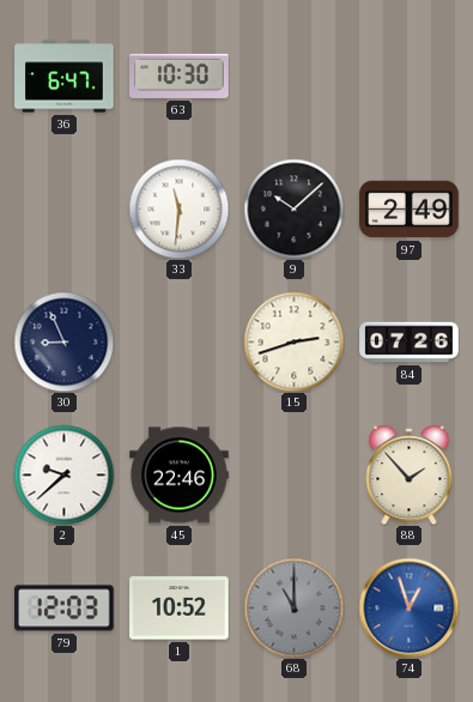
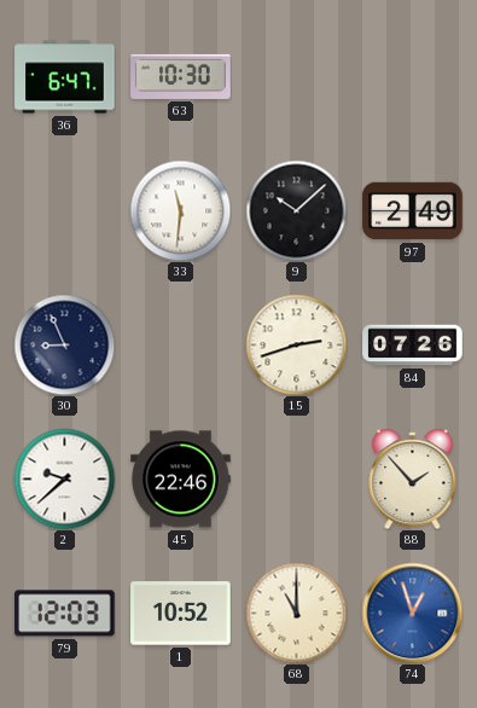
68 dial: grey -> cream
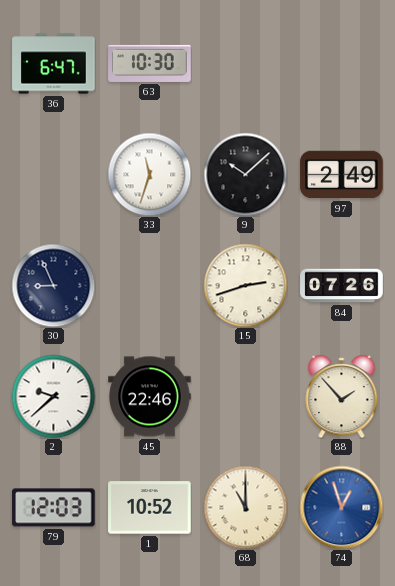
33: 11:31 -> 11:33
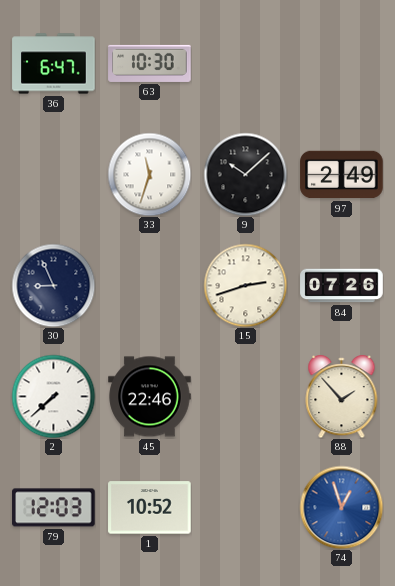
2: 9:38 -> 7:38
68: 11:00 -> none
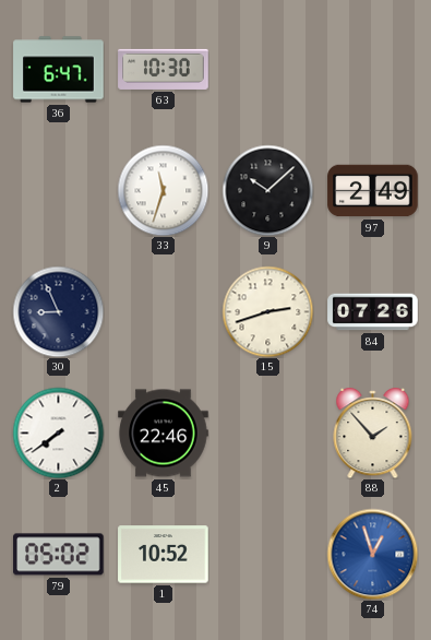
2: 7:38 -> 7:39
79: 12:03 -> 05:02
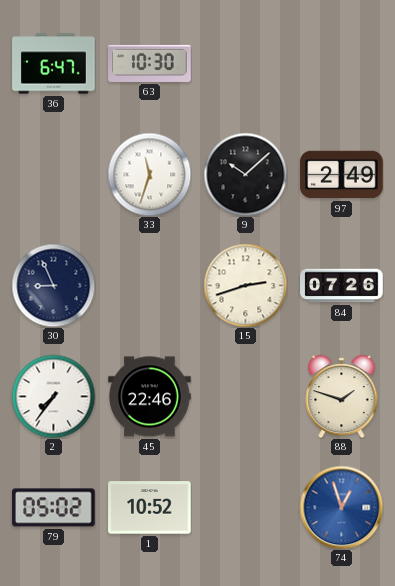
2: 7:39 -> 7:36
88: 1:53 -> 1:48
